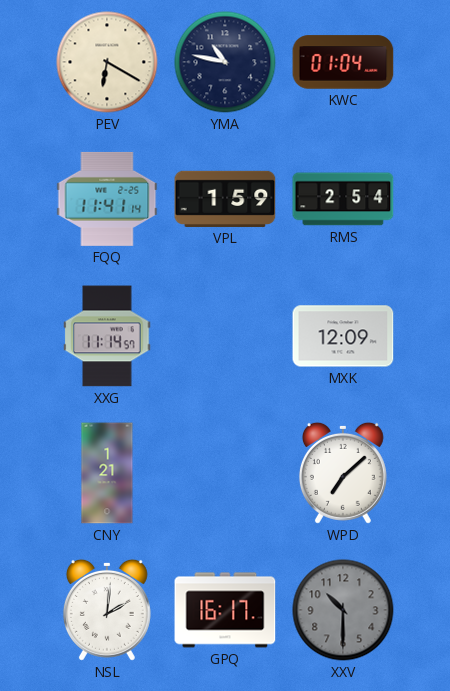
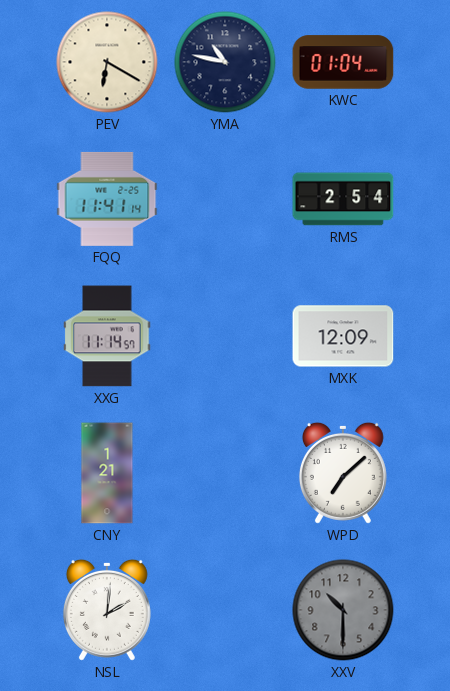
VPL: 1:59 -> none
GPQ: 16:17 -> none
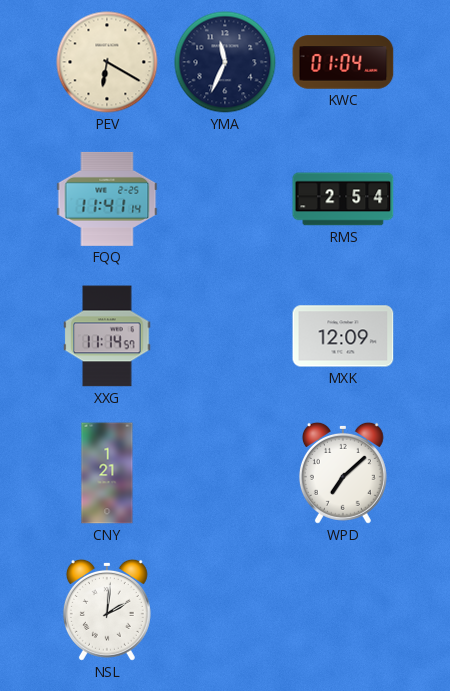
YMA: 10:47 -> 11:34
XXV: 10:30 -> none
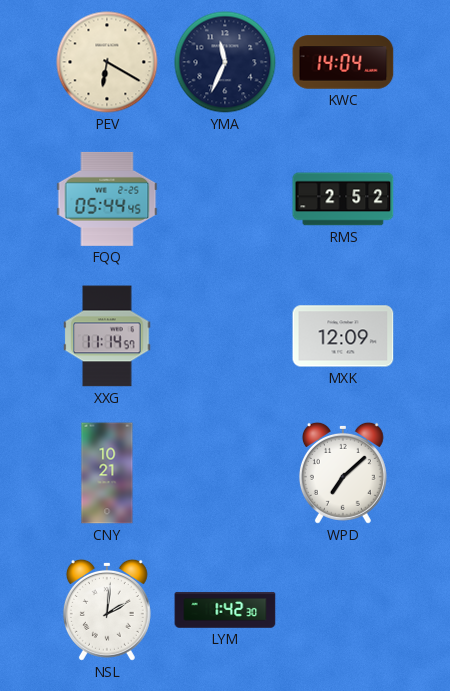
KWC: 01:04 -> 14:04
FQQ: 11:41 -> 05:44
RMS: 2:54 -> 2:52
CNY: 1:21 -> 10:21
LYM: none -> 1:42
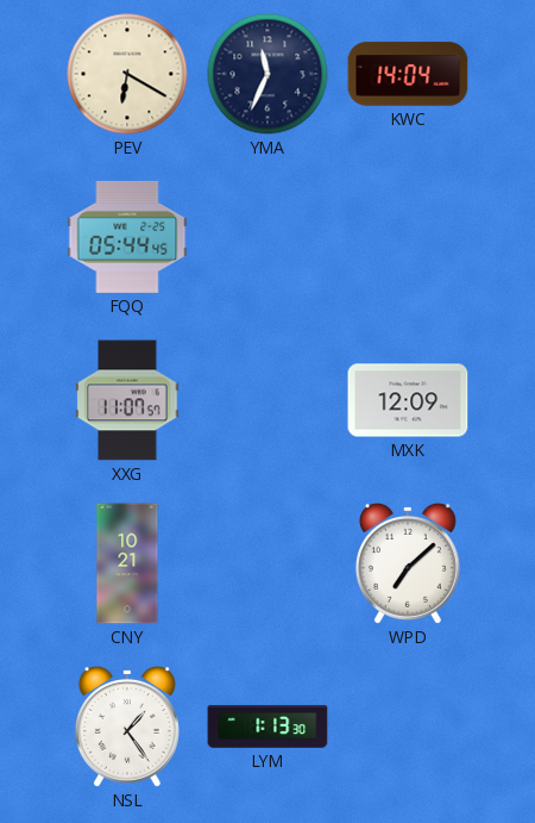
RMS: 2:52 -> none
XXG: 11:14 -> 11:07
NSL: 2:01 -> 1:24
LYM: 1:42 -> 1:13
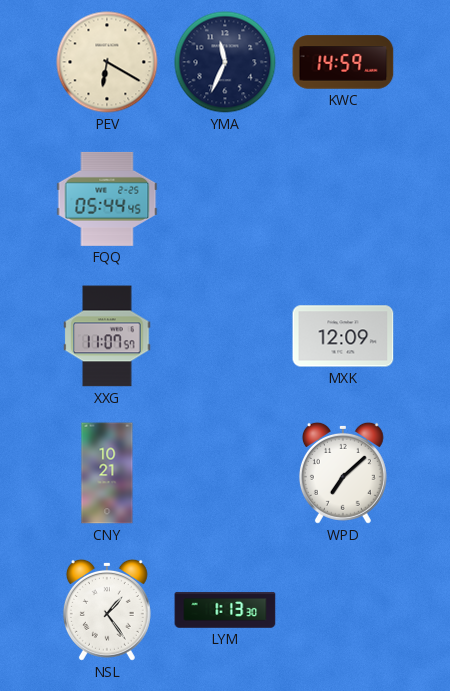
KWC: 14:04 -> 14:59
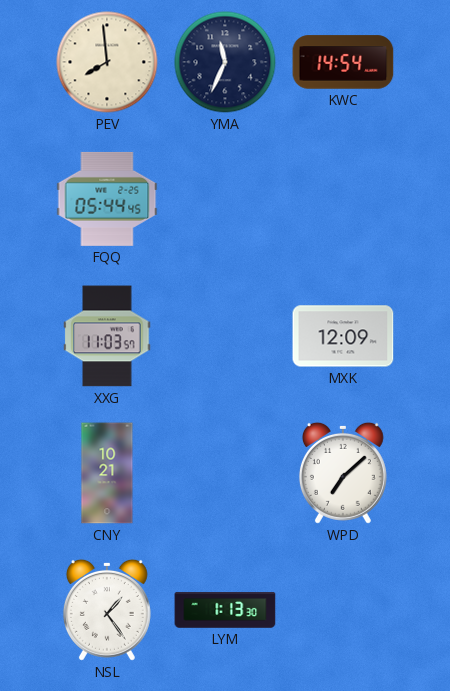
PEV: 6:20 -> 7:59
KWC: 14:59 -> 14:54
XXG: 11:07 -> 11:03
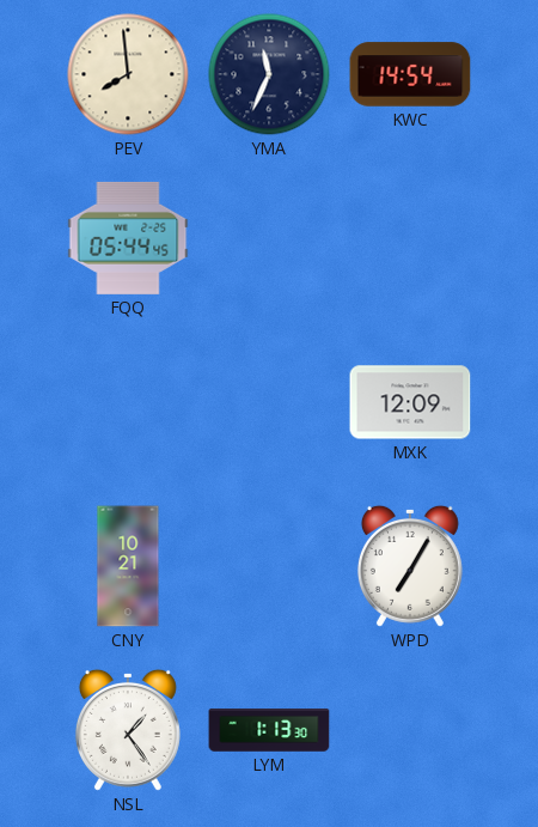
XXG: 11:03 -> none
WPD: 7:08 -> 7:05
